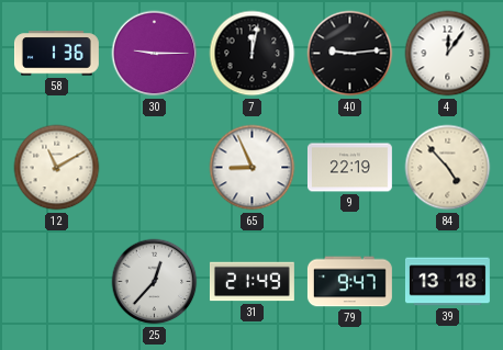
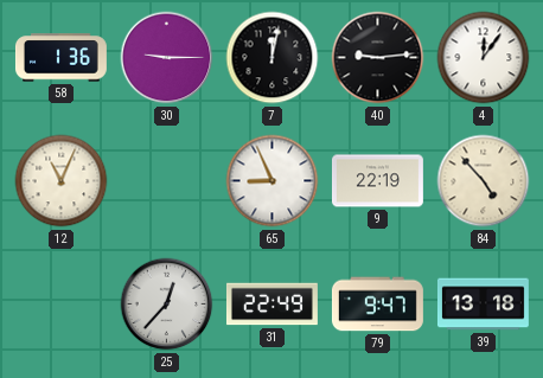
12: 11:10 -> 11:04
31: 21:49 -> 22:49
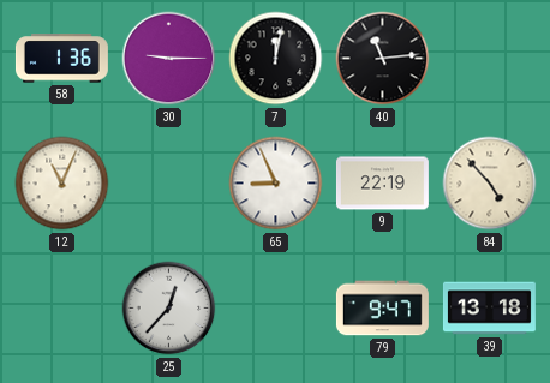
40: 9:14 -> 11:14
4: 12:06 -> none
31: 22:49 -> none
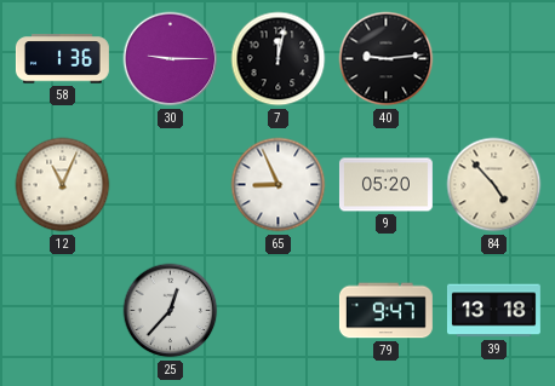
40: 11:14 -> 9:14
9: 22:19 -> 05:20
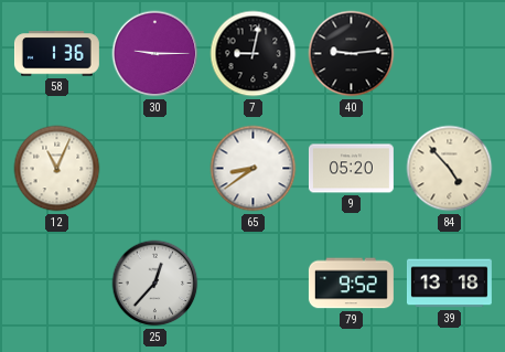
7: 12:02 -> 9:02
65: 8:56 -> 8:39
79: 9:47 -> 9:52
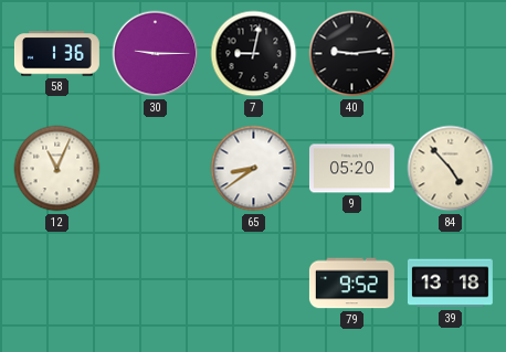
25: 12:37 -> none
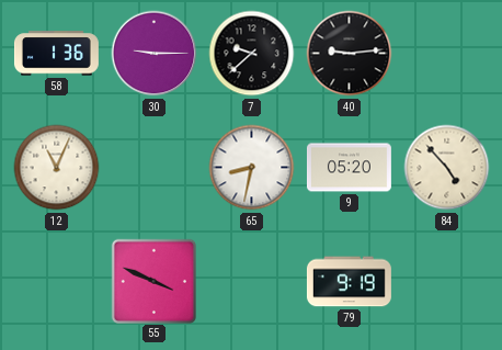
7: 9:02 -> 9:38
65: 8:39 -> 8:32
55: none -> 3:49
79: 9:52 -> 9:19
39: 13:18 -> none
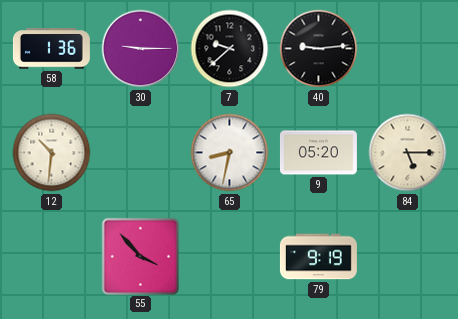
12: 11:04 -> 10:31
84: 4:53 -> 5:15
55: 3:49 -> 3:53
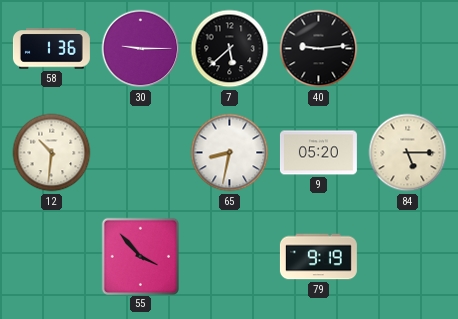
7: 9:38 -> 5:38
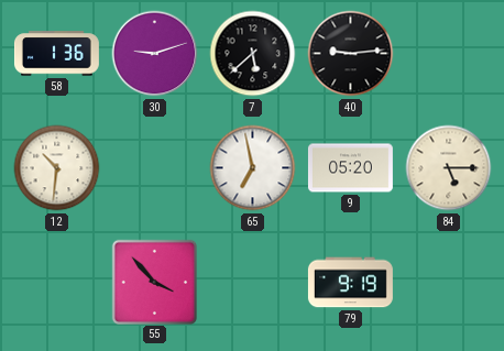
30: 9:15 -> 9:12
65: 8:32 -> 6:58
